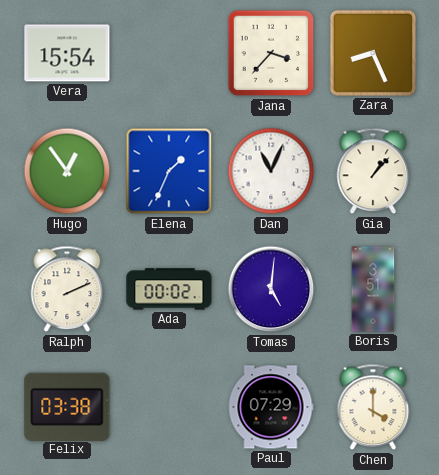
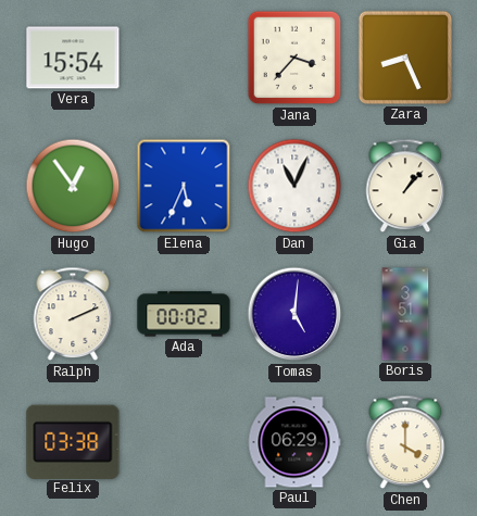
Elena: 1:34 -> 5:34
Paul: 07:29 -> 06:29
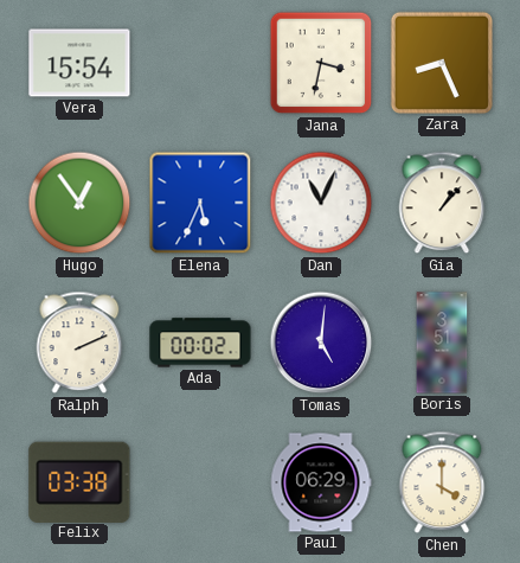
Jana: 3:37 -> 3:32
